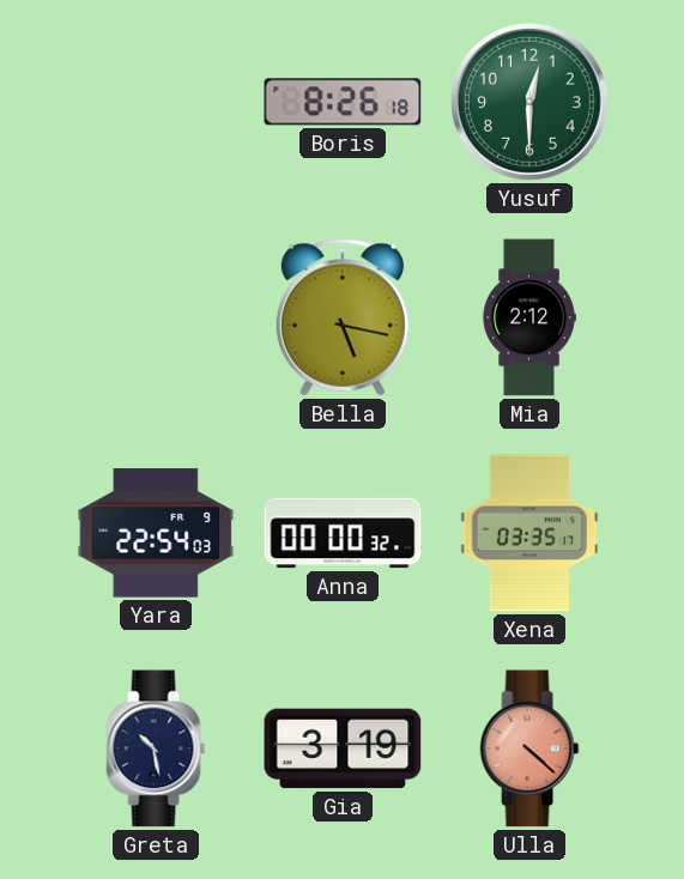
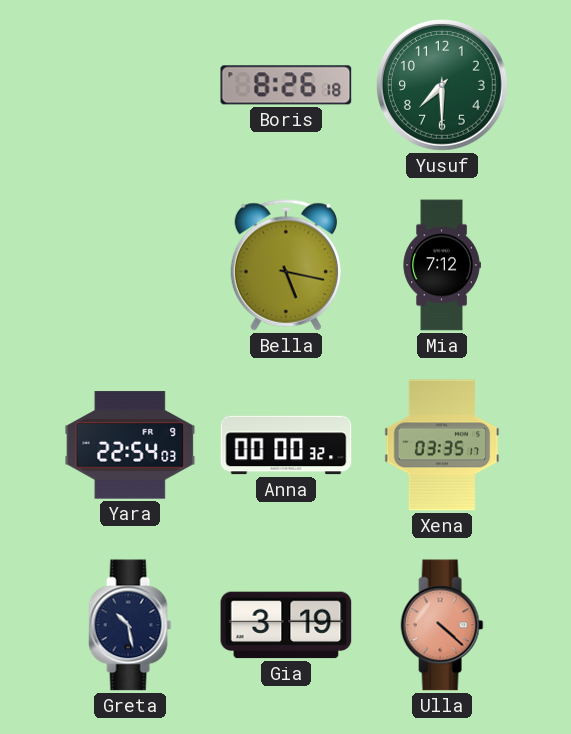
Yusuf: 12:30 -> 7:30
Mia: 2:12 -> 7:12
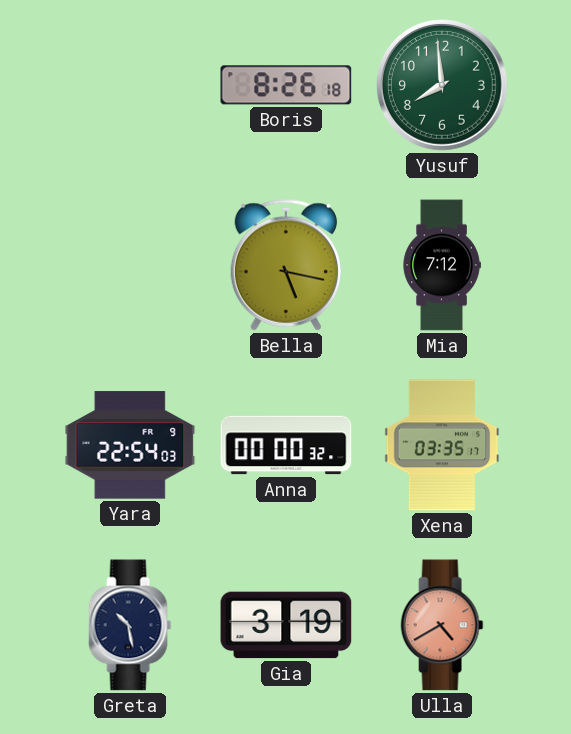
Yusuf: 7:30 -> 7:59
Ulla: 4:22 -> 4:40
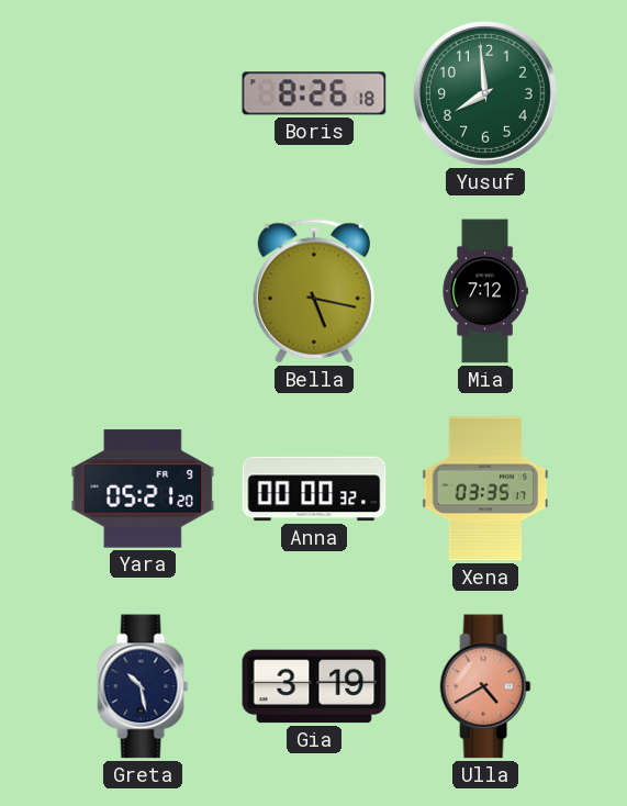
Yara: 22:54 -> 05:21
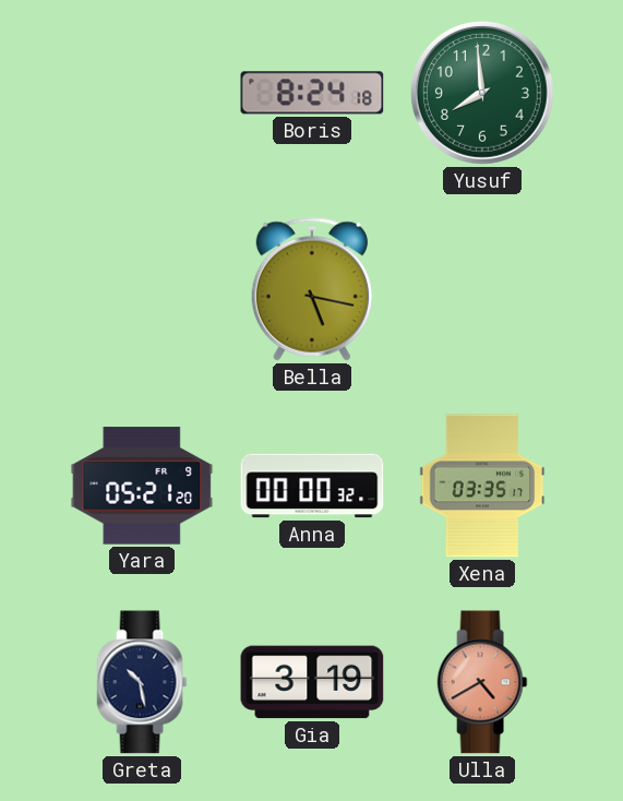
Boris: 8:26 -> 8:24
Mia: 7:12 -> none
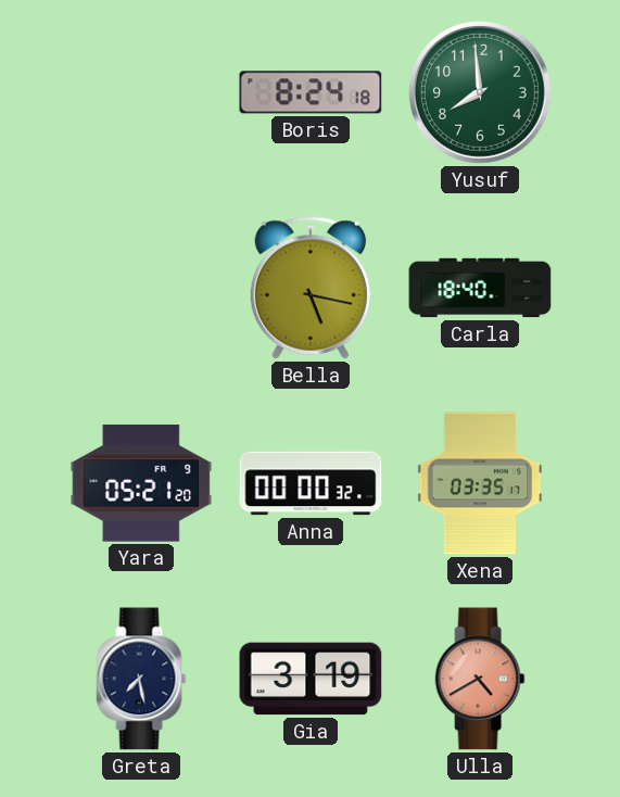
Carla: none -> 18:40
Greta: 10:28 -> 7:28
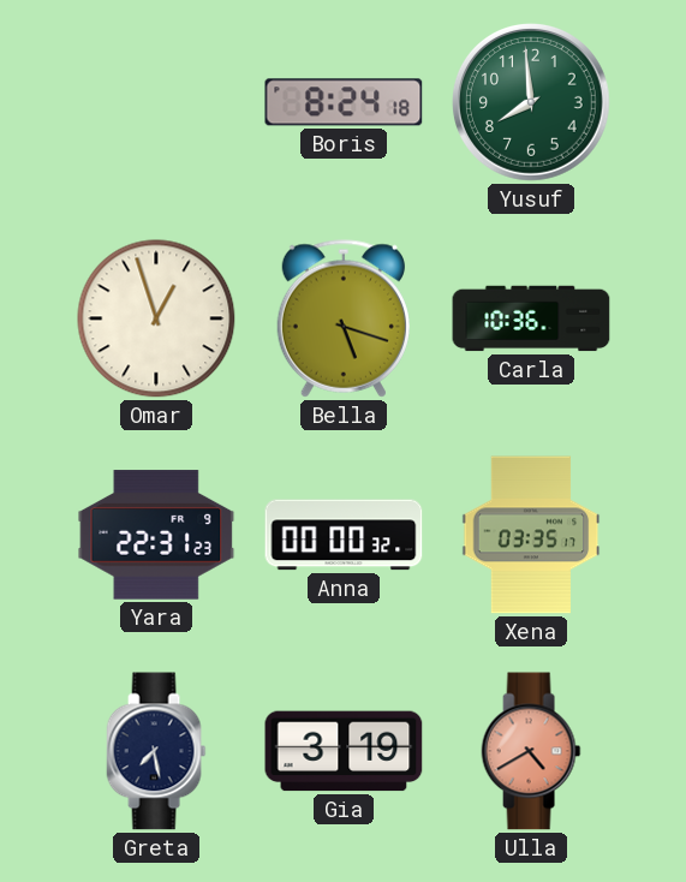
Omar: none -> 12:57
Bella: 5:17 -> 5:18
Carla: 18:40 -> 10:36
Yara: 05:21 -> 22:31
